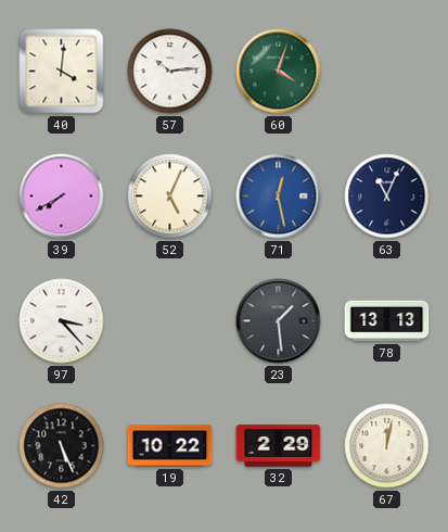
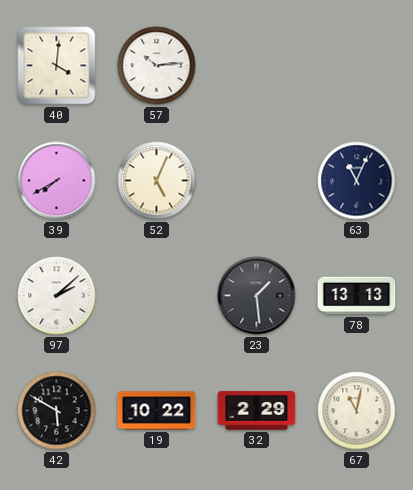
60: 4:03 -> none
71: 12:28 -> none
97: 3:23 -> 2:08
42: 5:26 -> 5:50
67: 12:02 -> 11:02
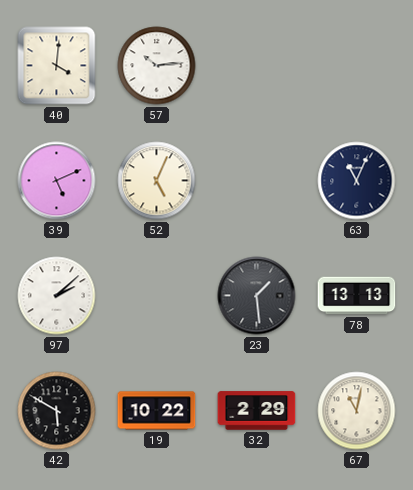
39: 7:40 -> 5:11
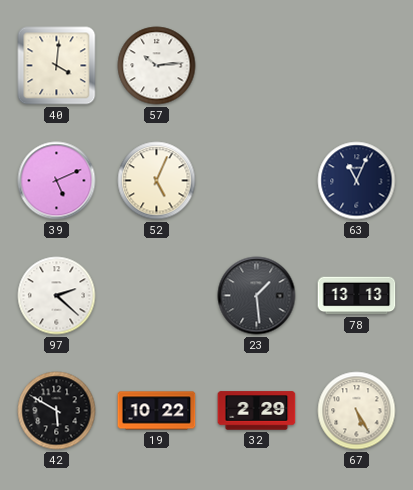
97: 2:08 -> 2:22
67: 11:02 -> 5:25
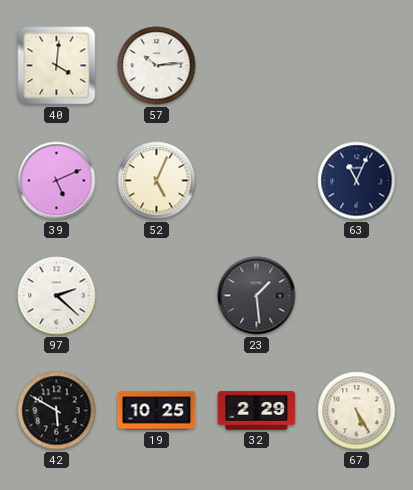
78: 13:13 -> none
19: 10:22 -> 10:25
